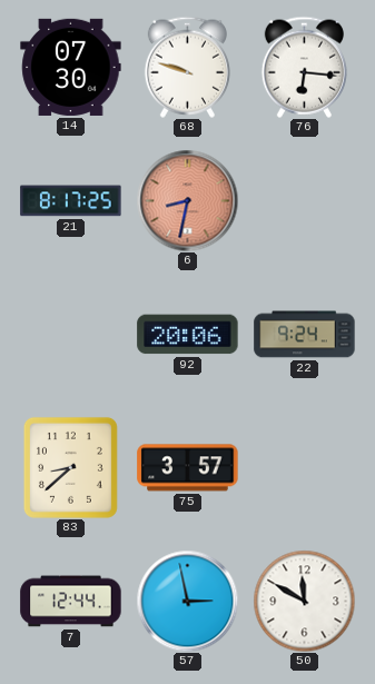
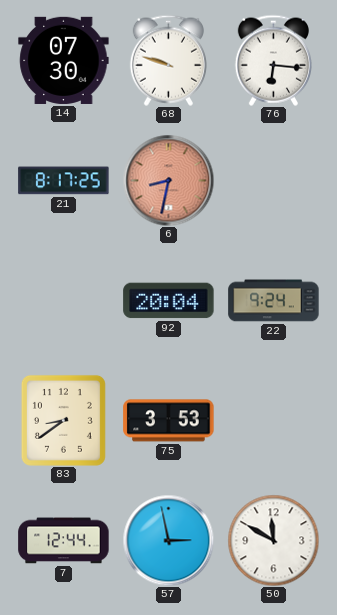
92: 20:06 -> 20:04
83: 8:38 -> 8:39
75: 3:57 -> 3:53
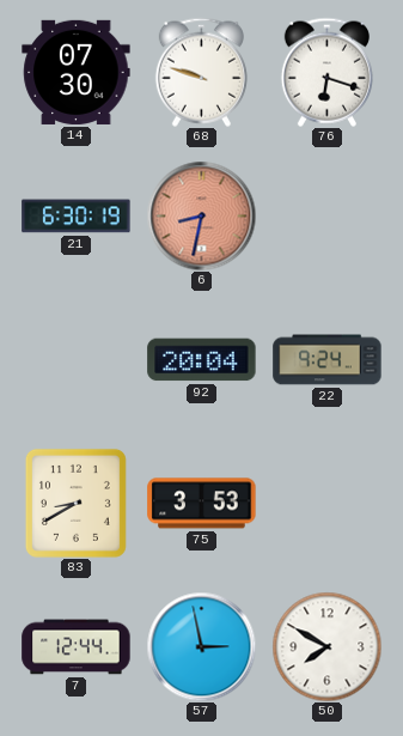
76: 6:16 -> 6:18
21: 8:17 -> 6:30
83: 8:39 -> 8:40
50: 11:50 -> 7:50
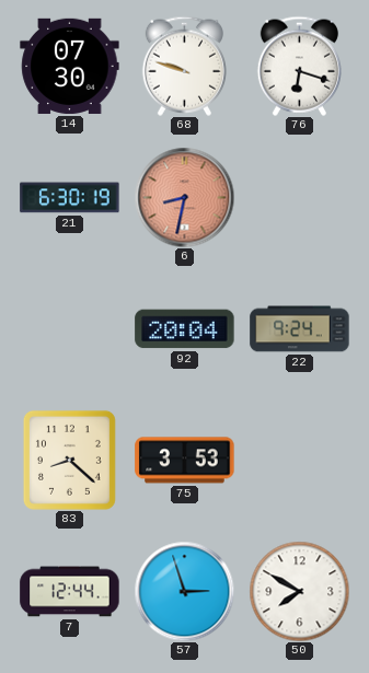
83: 8:40 -> 8:22
57: 2:58 -> 2:57
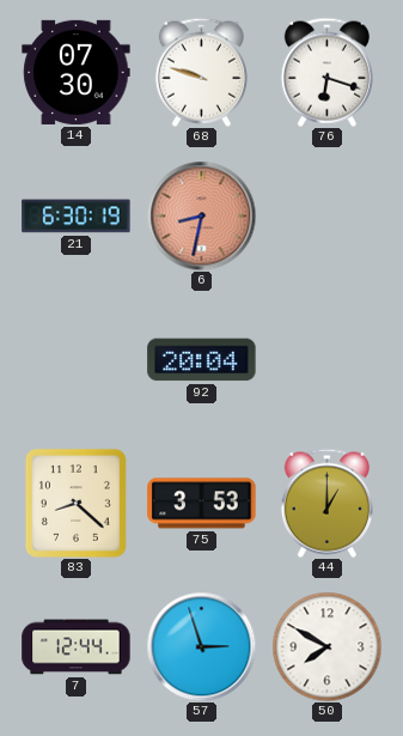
22: 9:24 -> none
44: none -> 1:00
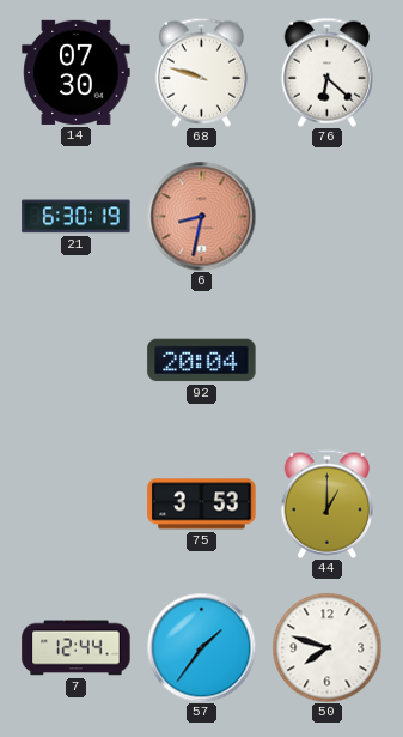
76: 6:18 -> 6:22
83: 8:22 -> none
57: 2:57 -> 1:36
50: 7:50 -> 7:48
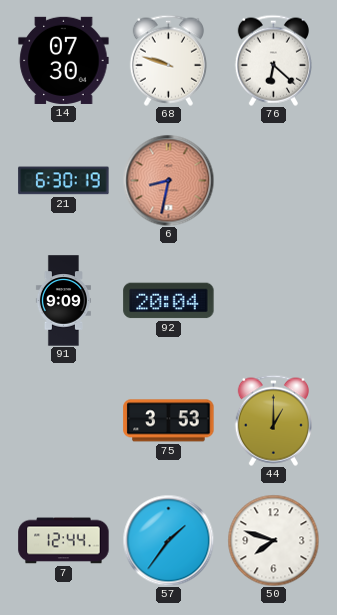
91: none -> 9:09
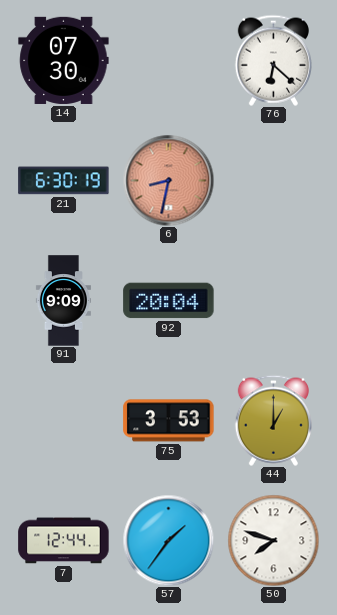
68: 9:48 -> none
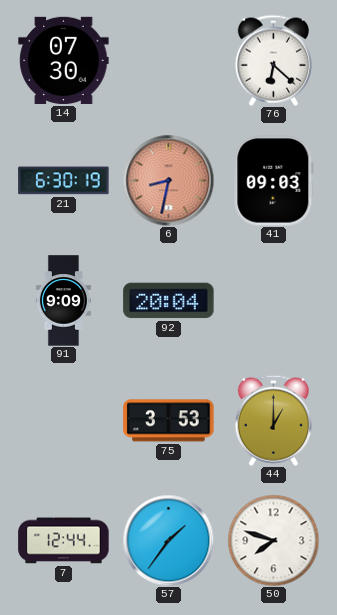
41: none -> 09:03
